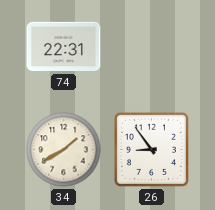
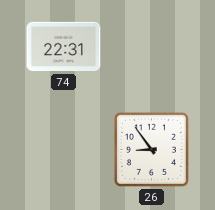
34: 1:40 -> none
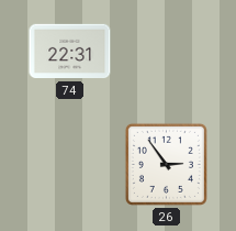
26: 8:54 -> 2:54
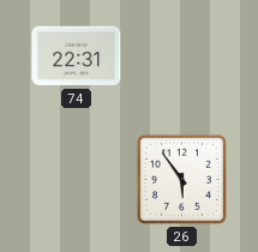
26: 2:54 -> 5:54
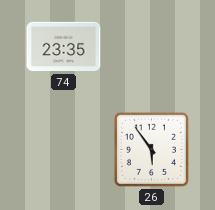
74: 22:31 -> 23:35
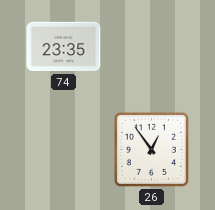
26: 5:54 -> 12:54
